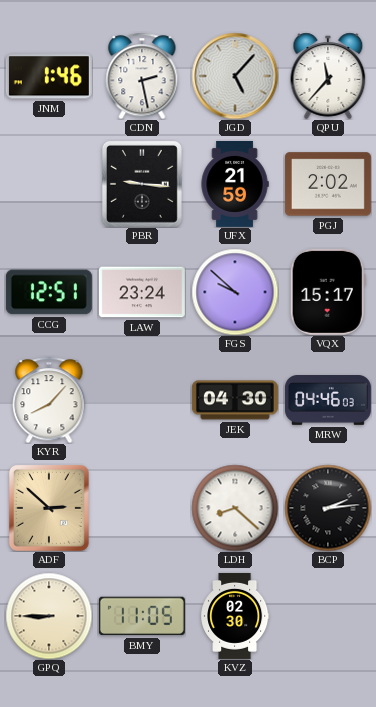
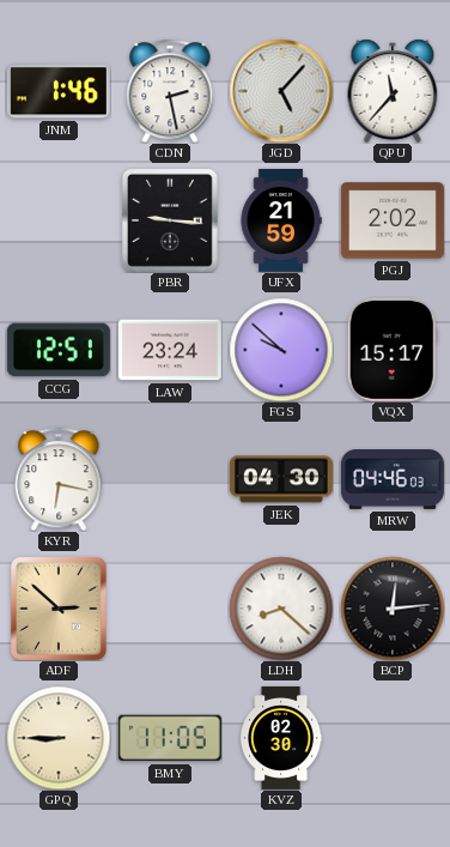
KYR: 8:07 -> 6:17
BCP: 2:14 -> 12:14
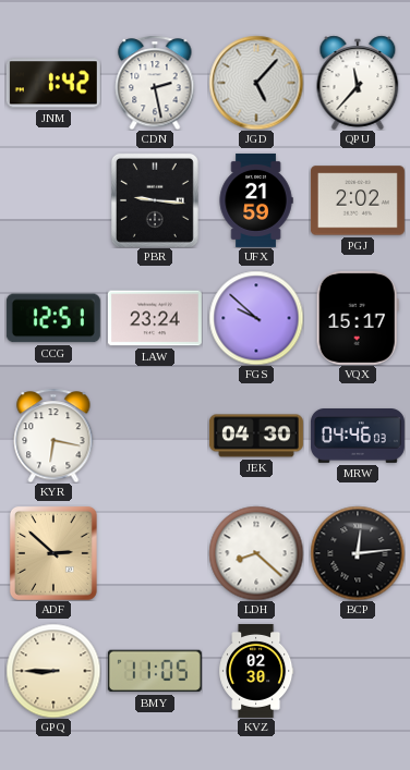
JNM: 1:46 -> 1:42
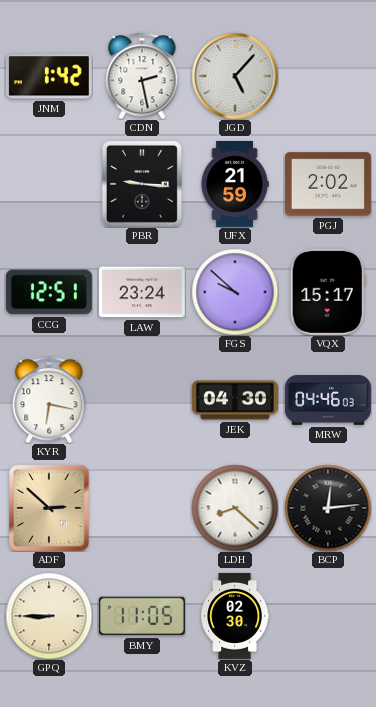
QPU: 11:37 -> none
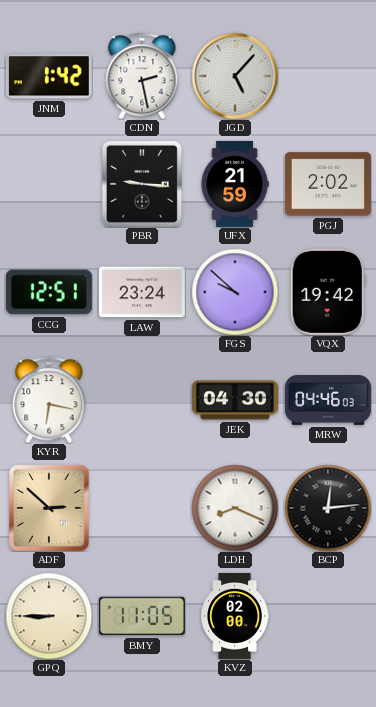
VQX: 15:17 -> 19:42
LDH: 8:22 -> 8:19
KVZ: 02:30 -> 02:00
